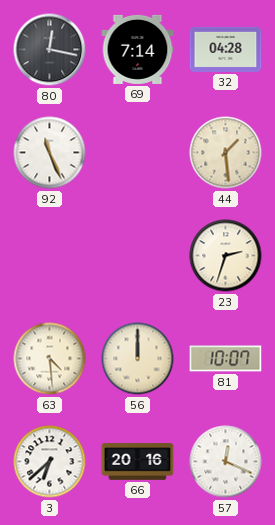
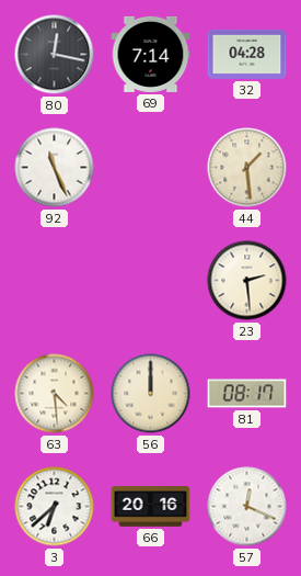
23: 2:33 -> 2:29
81: 10:07 -> 08:17
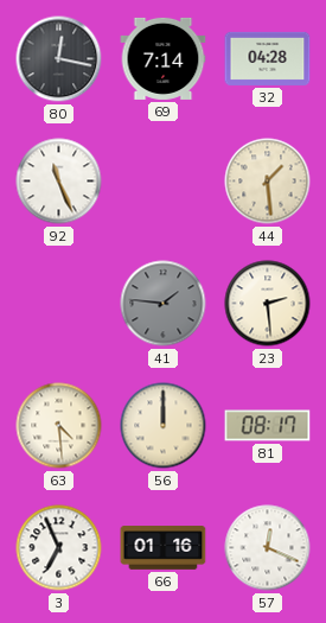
41: none -> 1:46
3: 6:38 -> 6:56
66: 20:16 -> 01:16
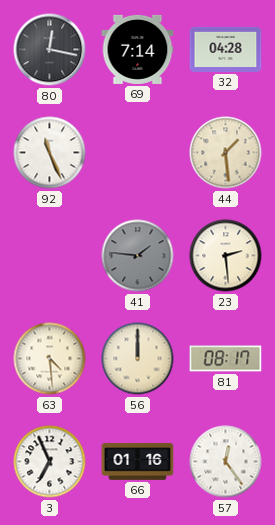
57: 12:19 -> 12:24
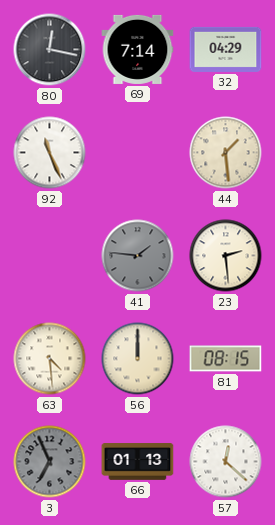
32: 04:28 -> 04:29
81: 08:17 -> 08:15
3 dial: white -> grey
66: 01:16 -> 01:13
57: 12:24 -> 12:22
